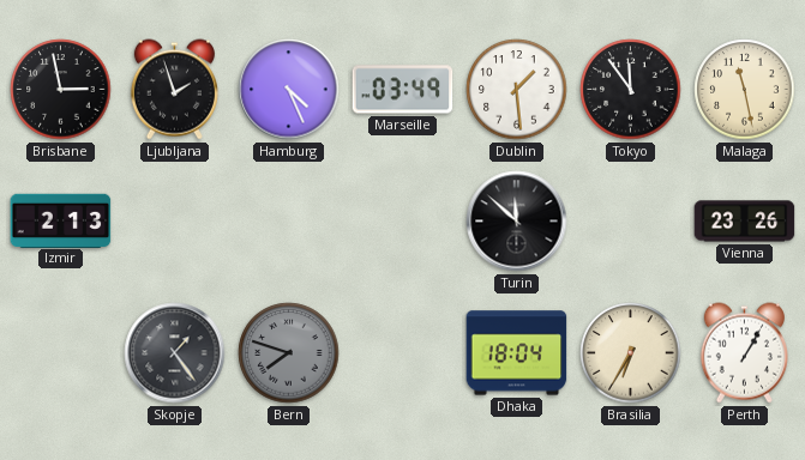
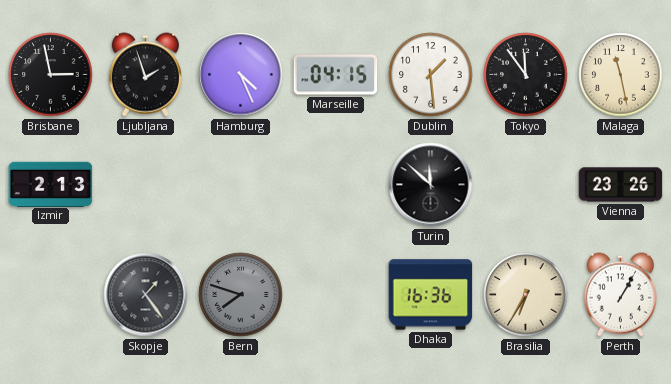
Marseille: 03:49 -> 04:15
Dhaka: 18:04 -> 16:36
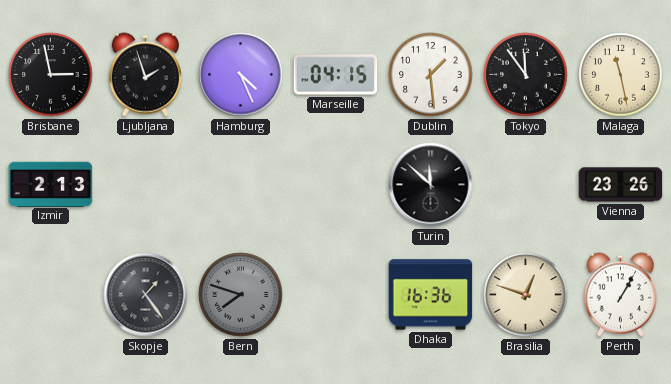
Brasilia: 6:35 -> 12:48
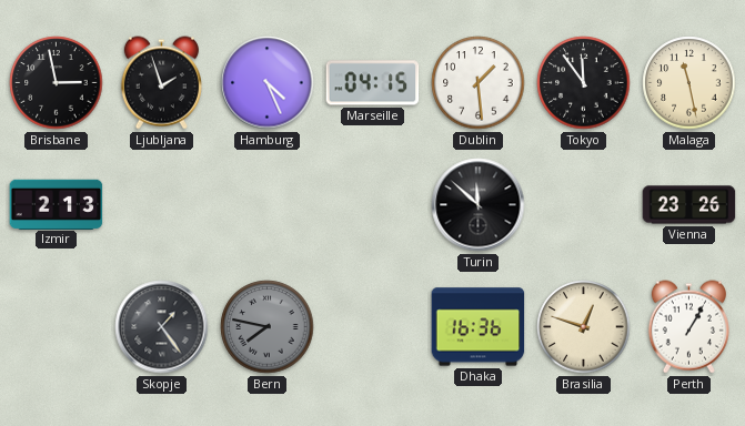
Bern: 7:48 -> 7:47
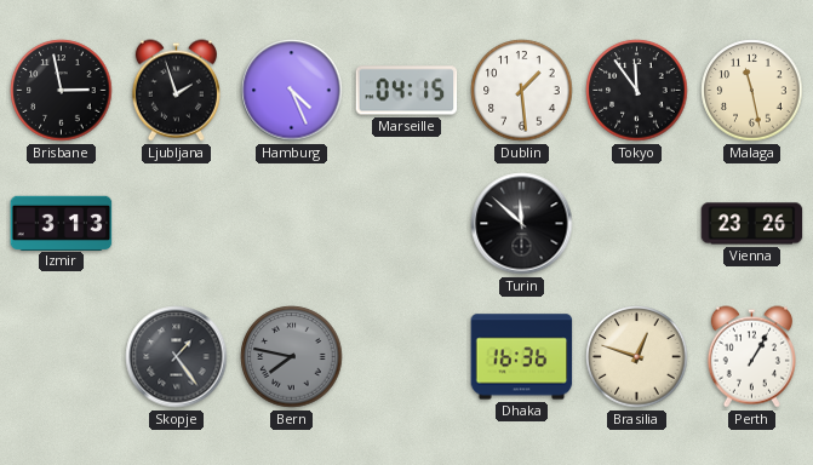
Izmir: 2:13 -> 3:13
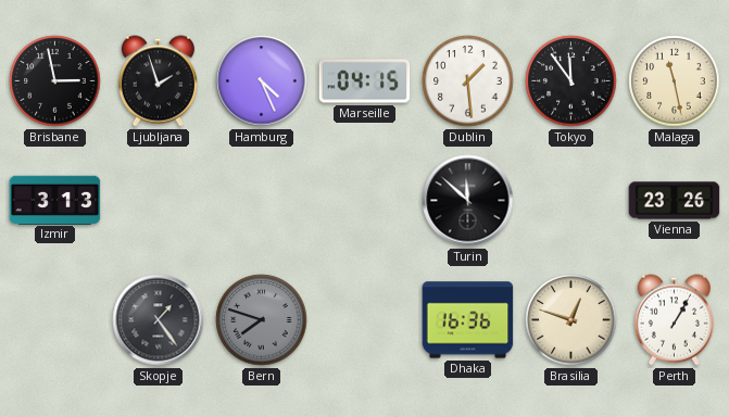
Bern: 7:47 -> 7:48
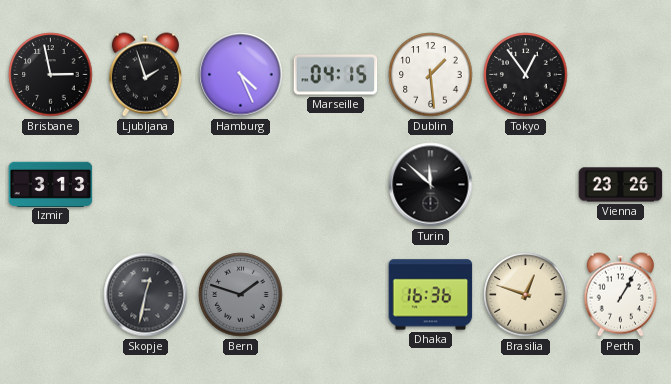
Tokyo: 11:54 -> 12:54
Malaga: 11:28 -> none
Skopje: 1:24 -> 12:32
Bern: 7:48 -> 1:48
